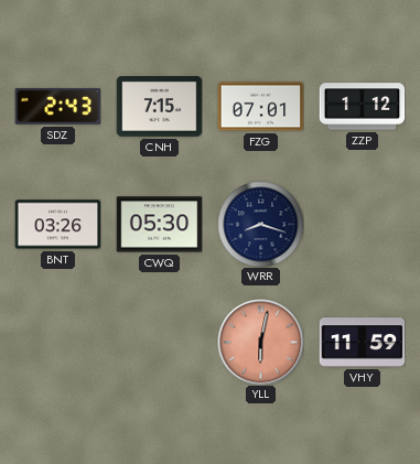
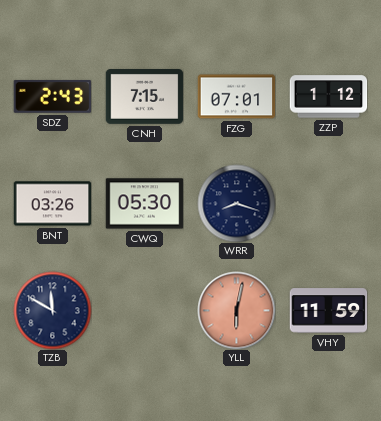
TZB: none -> 11:50
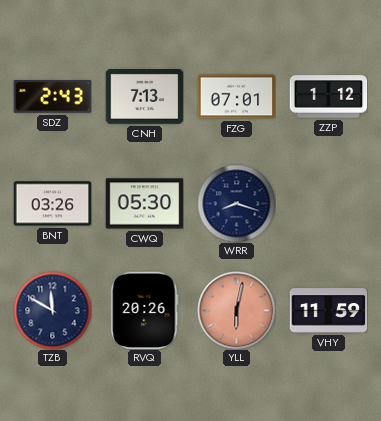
CNH: 7:15 -> 7:13
RVQ: none -> 20:26
